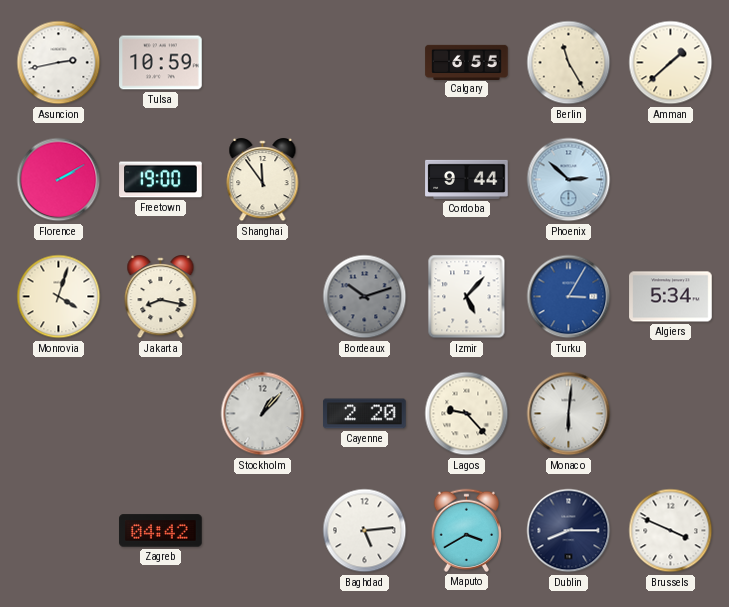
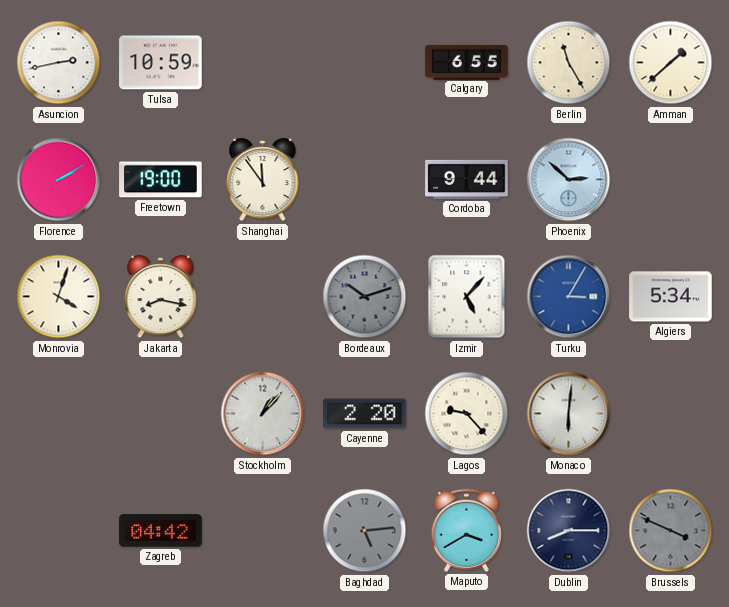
Baghdad dial: white -> grey
Brussels dial: white -> grey
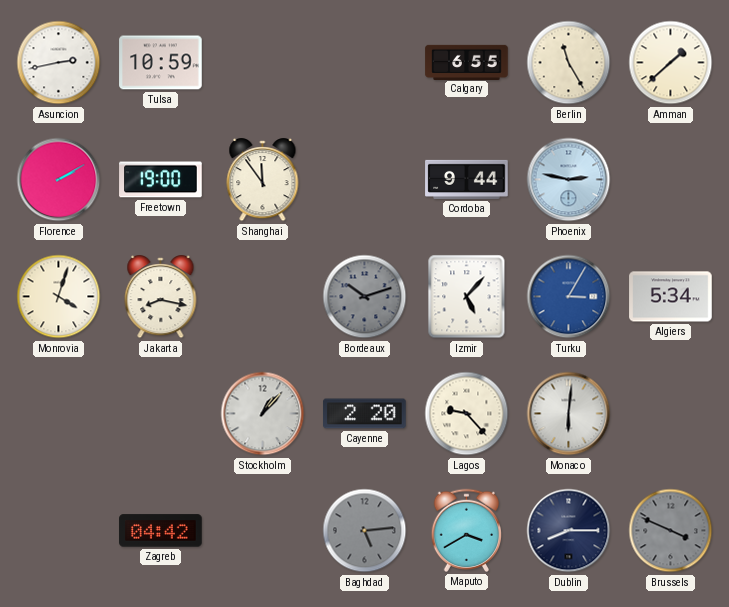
Phoenix: 2:52 -> 2:47
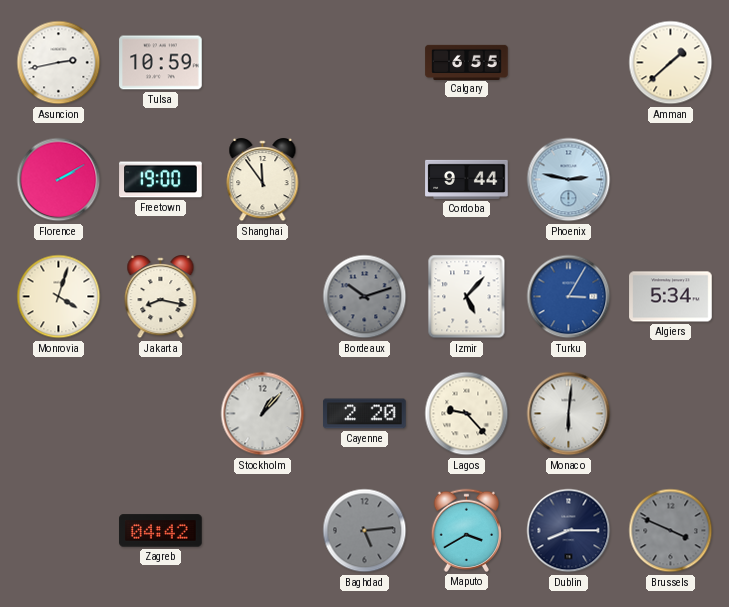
Berlin: 11:25 -> none
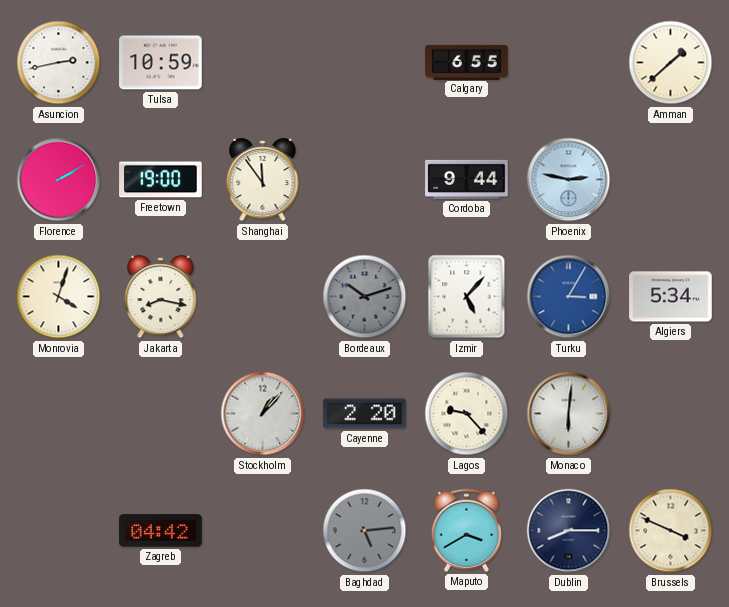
Brussels dial: grey -> cream
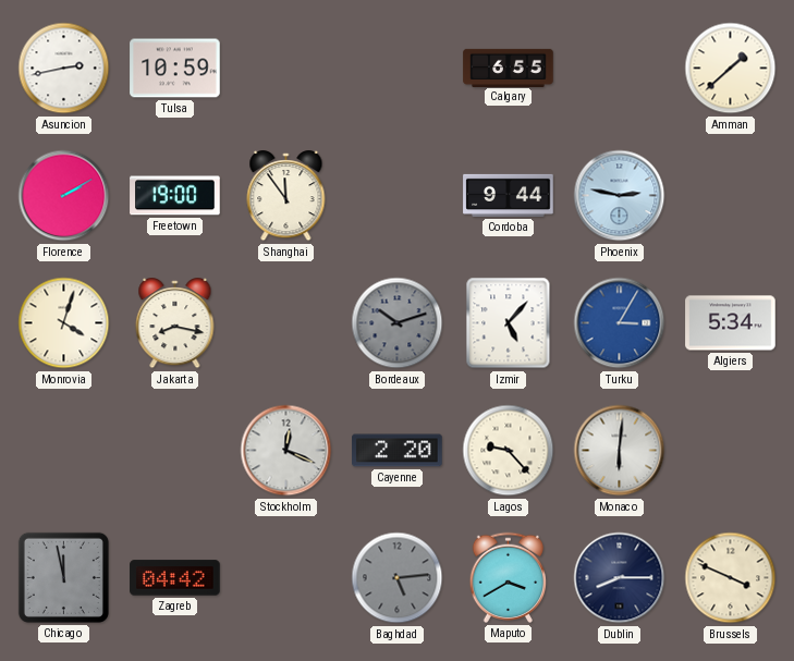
Stockholm: 1:07 -> 12:19
Chicago: none -> 11:58
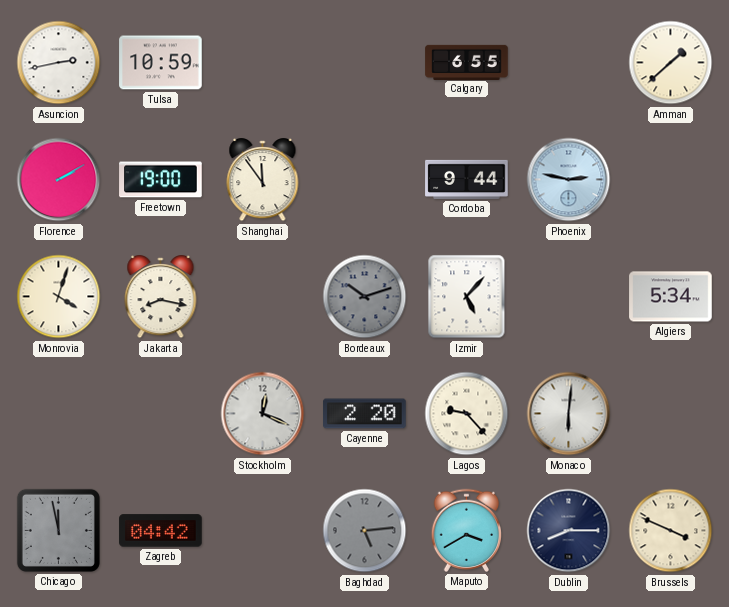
Turku: 3:05 -> none
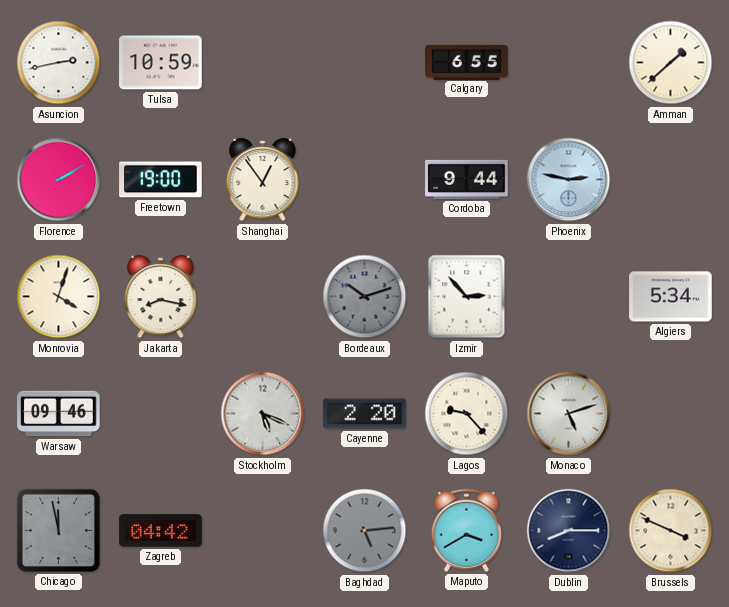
Shanghai: 11:54 -> 12:54
Izmir: 5:07 -> 2:53
Warsaw: none -> 09:46
Stockholm: 12:19 -> 5:19
Monaco: 6:01 -> 5:12
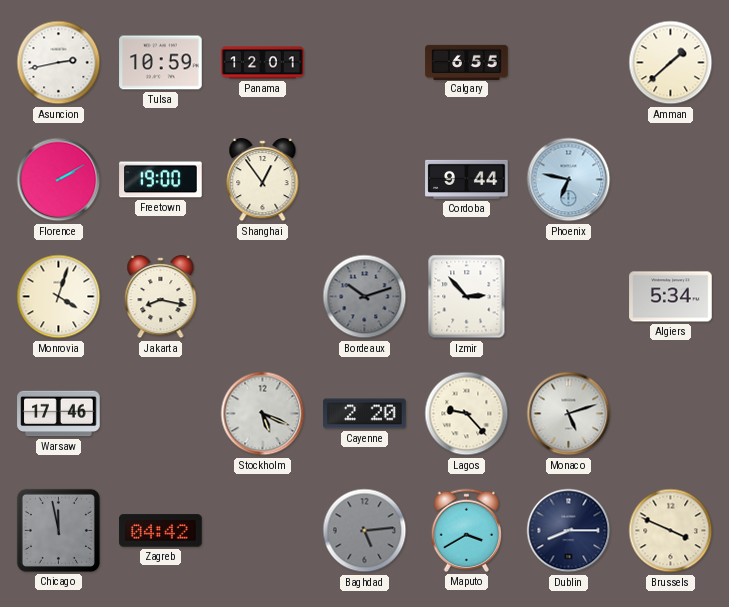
Panama: none -> 12:01
Phoenix: 2:47 -> 6:47
Warsaw: 09:46 -> 17:46
